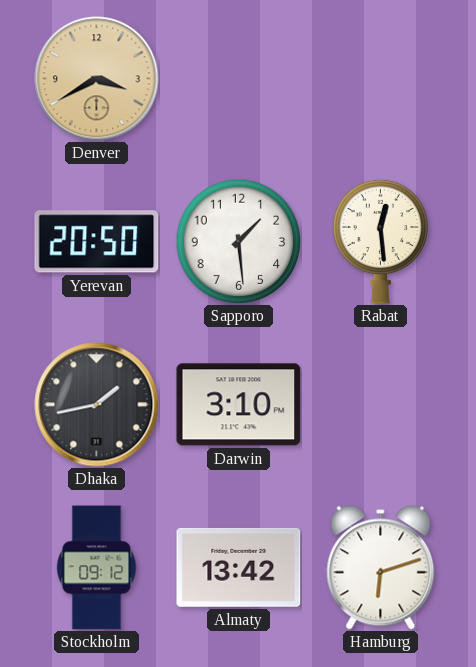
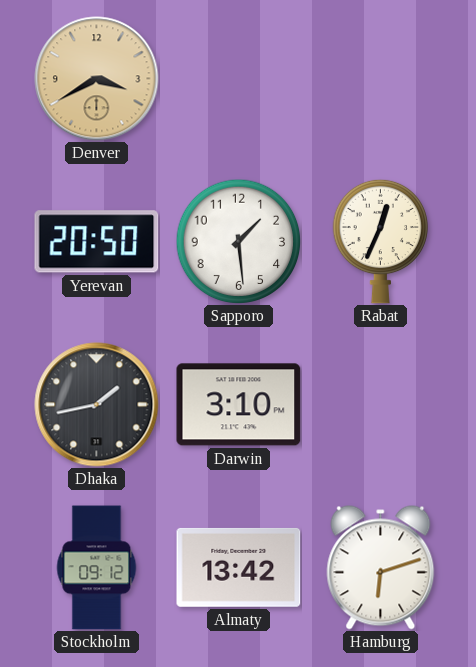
Rabat: 12:29 -> 12:34
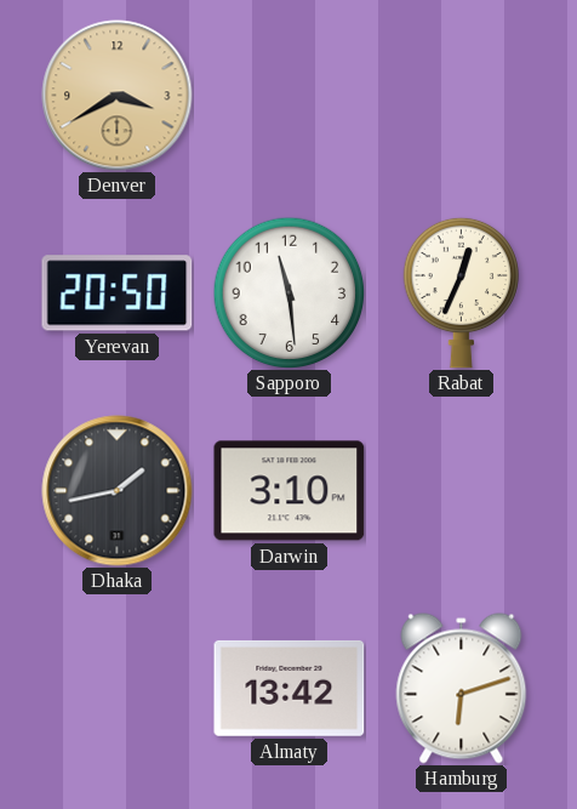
Sapporo: 1:29 -> 11:29
Stockholm: 09:12 -> none
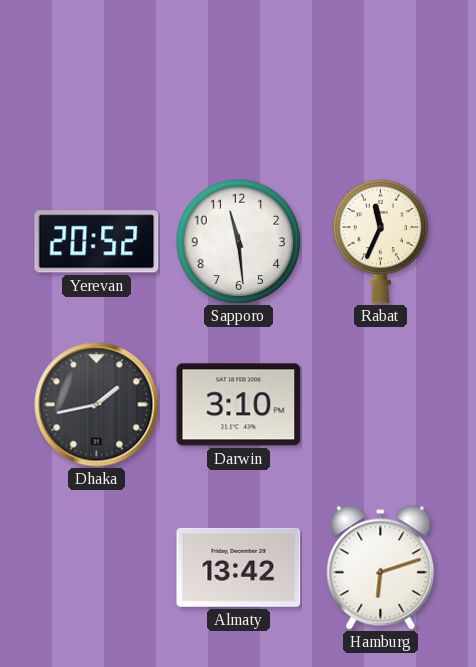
Denver: 3:40 -> none
Yerevan: 20:50 -> 20:52
Rabat: 12:34 -> 11:34
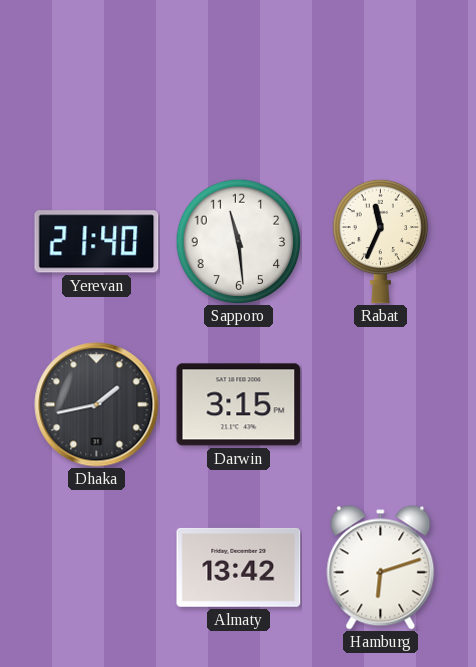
Yerevan: 20:52 -> 21:40
Darwin: 3:10 -> 3:15
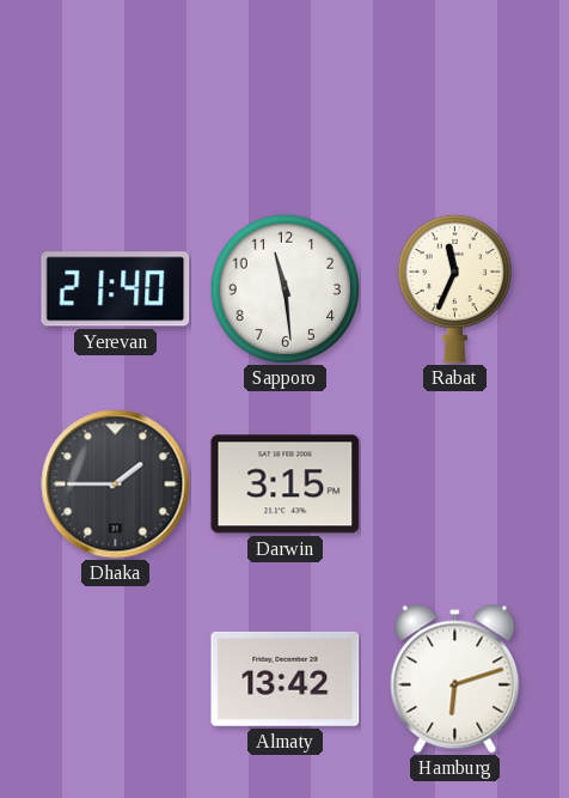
Dhaka: 1:43 -> 1:45
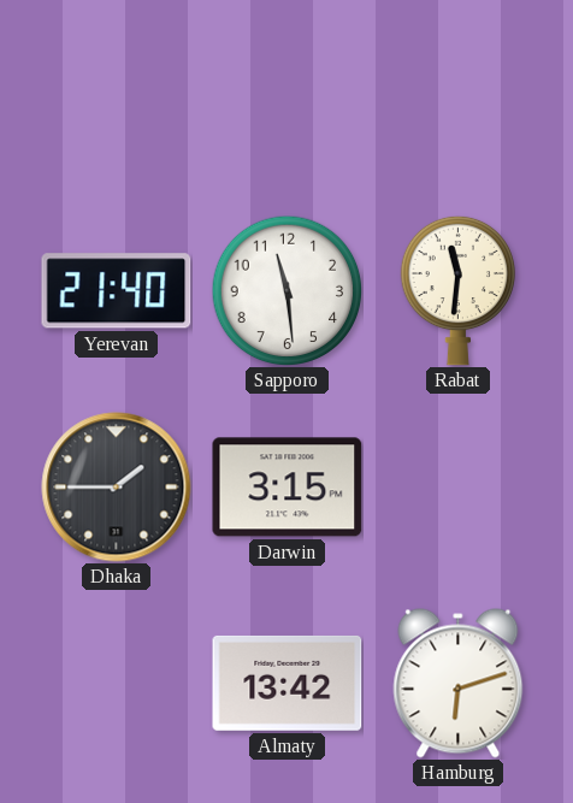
Rabat: 11:34 -> 11:31
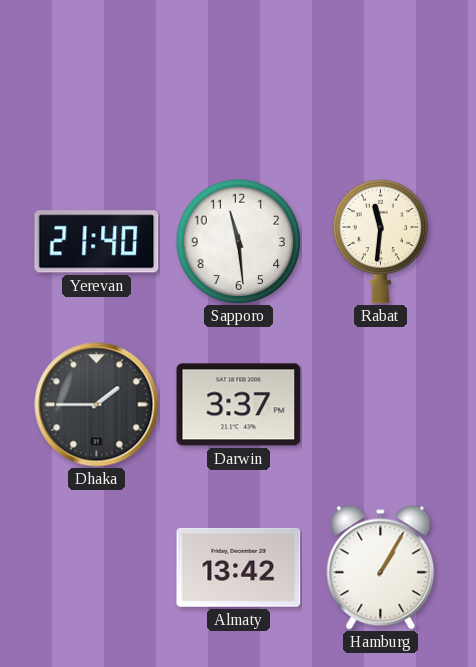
Darwin: 3:15 -> 3:37
Hamburg: 6:12 -> 1:05
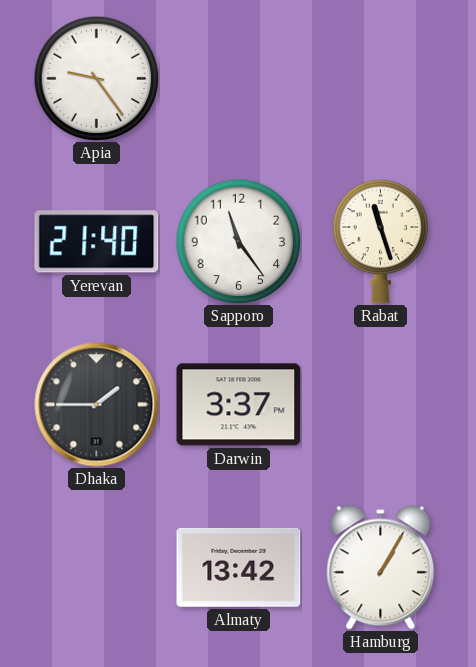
Apia: none -> 9:24
Sapporo: 11:29 -> 11:24
Rabat: 11:31 -> 11:27
